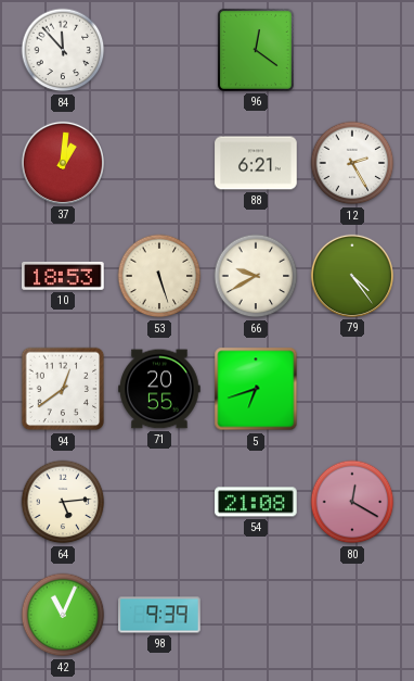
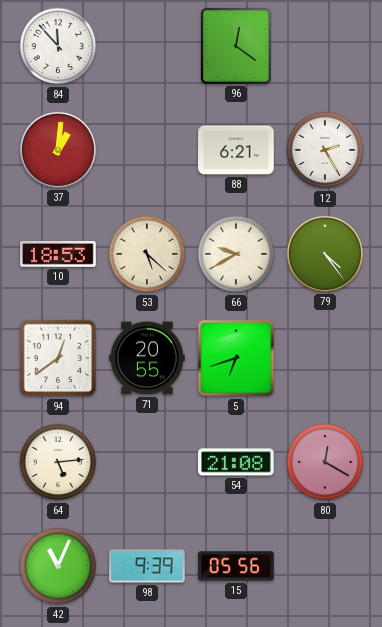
53: 5:27 -> 5:22
15: none -> 05:56
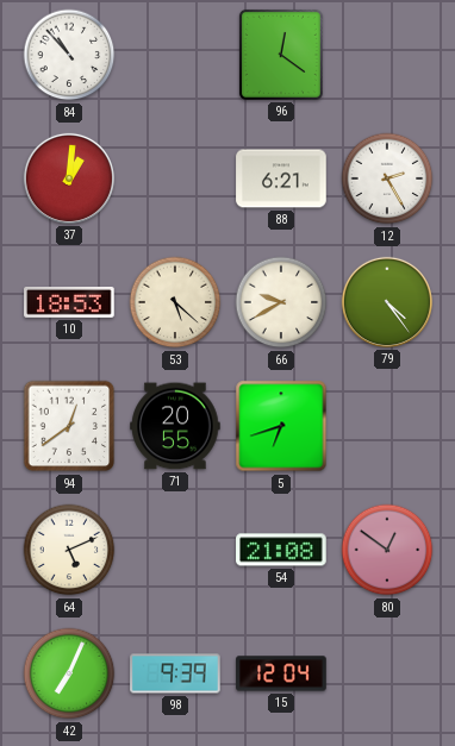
84: 11:53 -> 10:53
64: 5:14 -> 5:11
80: 12:20 -> 12:51
42: 11:04 -> 7:04
15: 05:56 -> 12:04
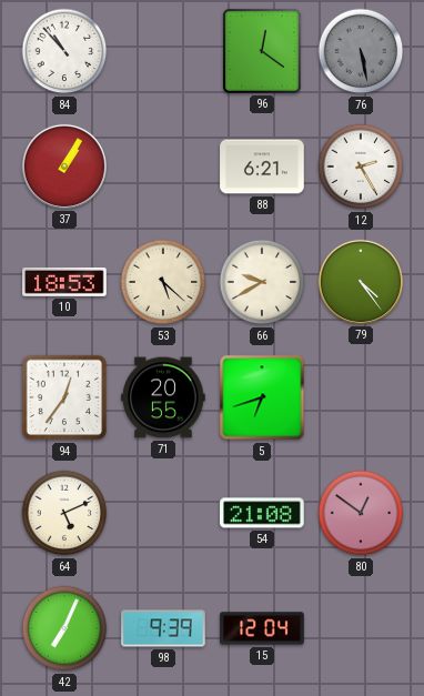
76: none -> 5:28
37: 1:01 -> 1:05
94: 12:39 -> 12:36
